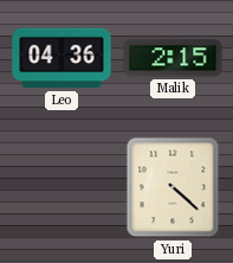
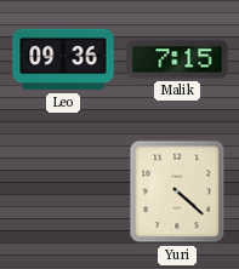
Leo: 04:36 -> 09:36
Malik: 2:15 -> 7:15
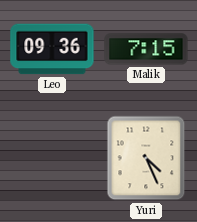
Yuri: 4:22 -> 4:26
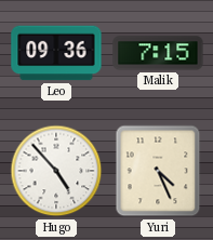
Hugo: none -> 4:53
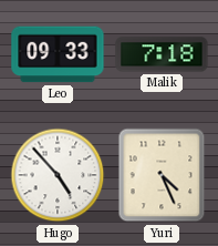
Leo: 09:36 -> 09:33
Malik: 7:15 -> 7:18
